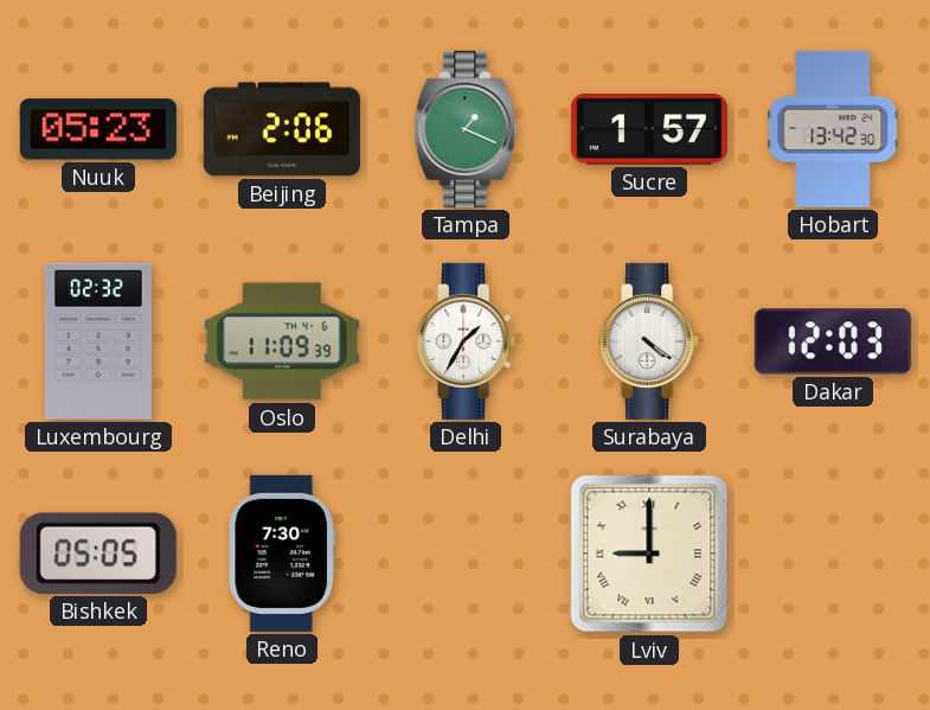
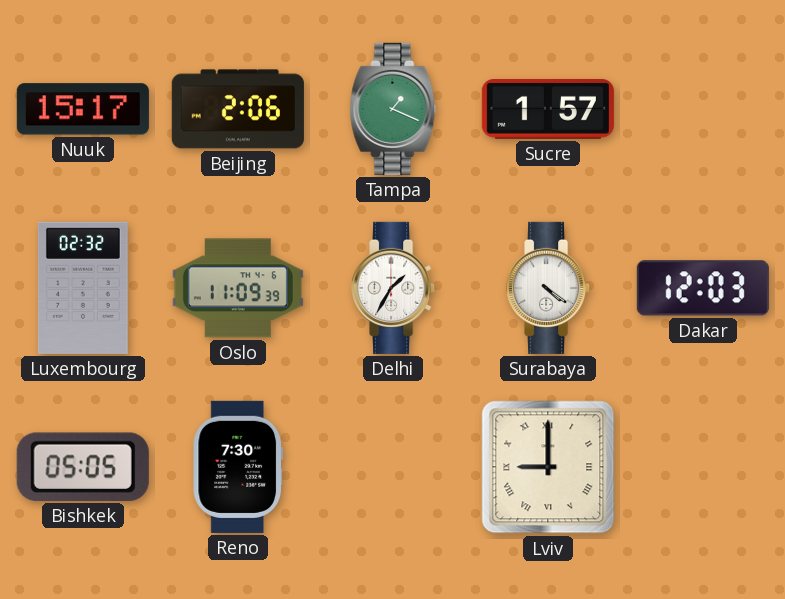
Nuuk: 05:23 -> 15:17
Hobart: 13:42 -> none
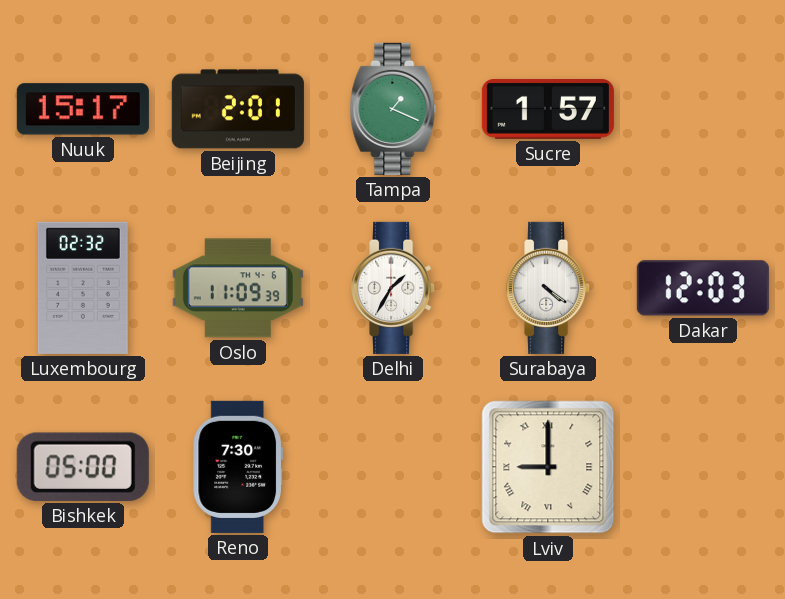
Beijing: 2:06 -> 2:01
Bishkek: 05:05 -> 05:00
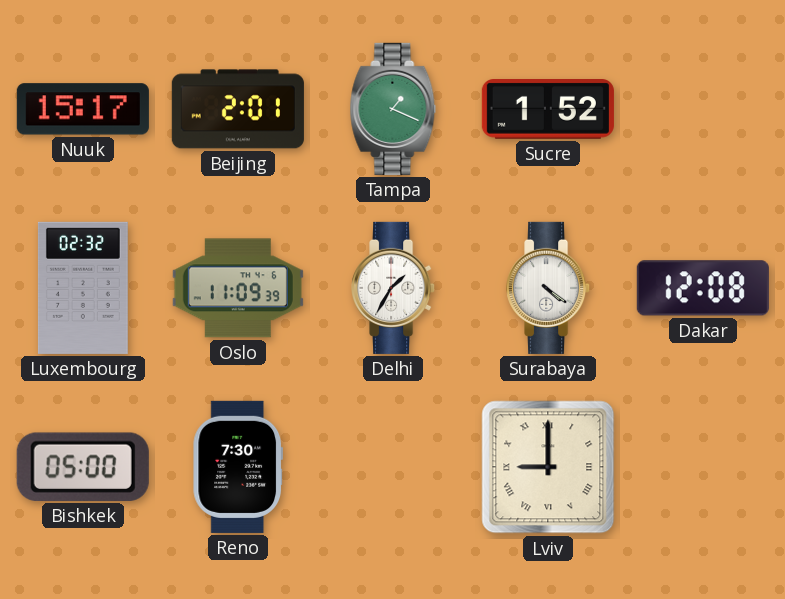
Sucre: 1:57 -> 1:52
Dakar: 12:03 -> 12:08
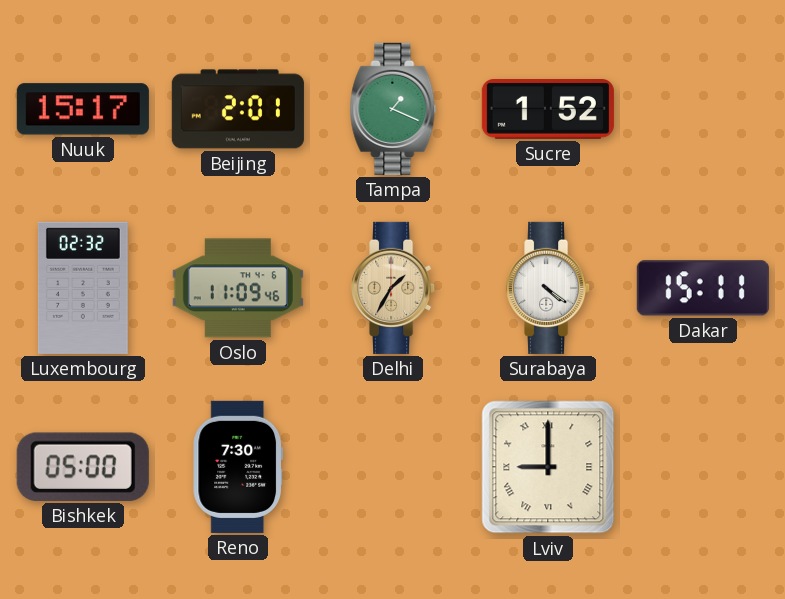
Oslo: 11:09:39 -> 11:09:46
Delhi dial: white -> champagne
Dakar: 12:08 -> 15:11
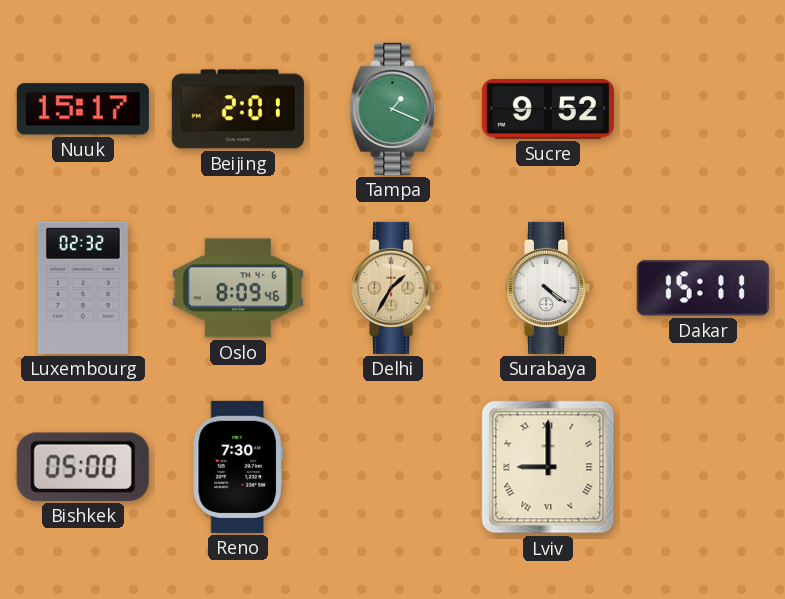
Sucre: 1:52 -> 9:52
Oslo: 11:09 -> 8:09
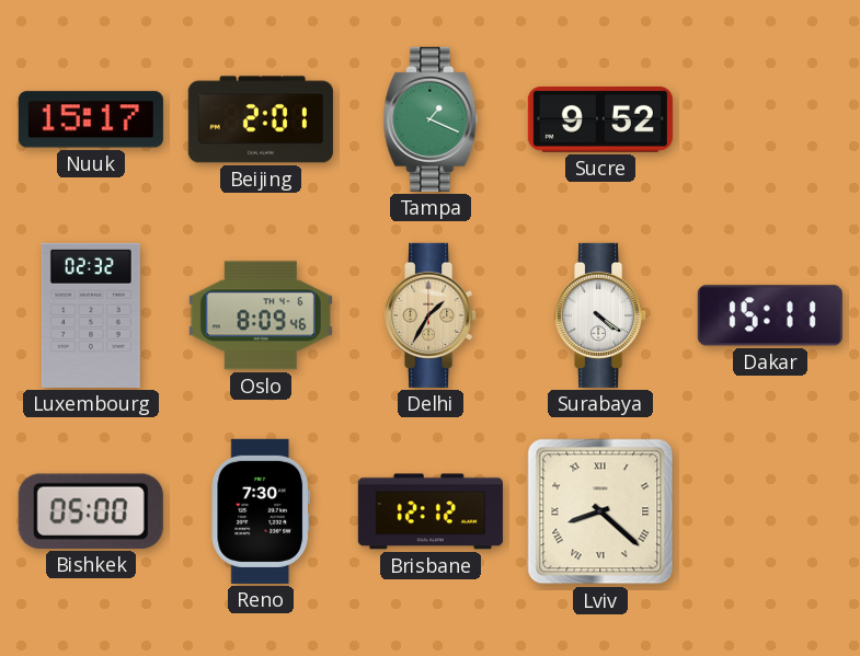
Brisbane: none -> 12:12
Lviv: 9:00 -> 8:22
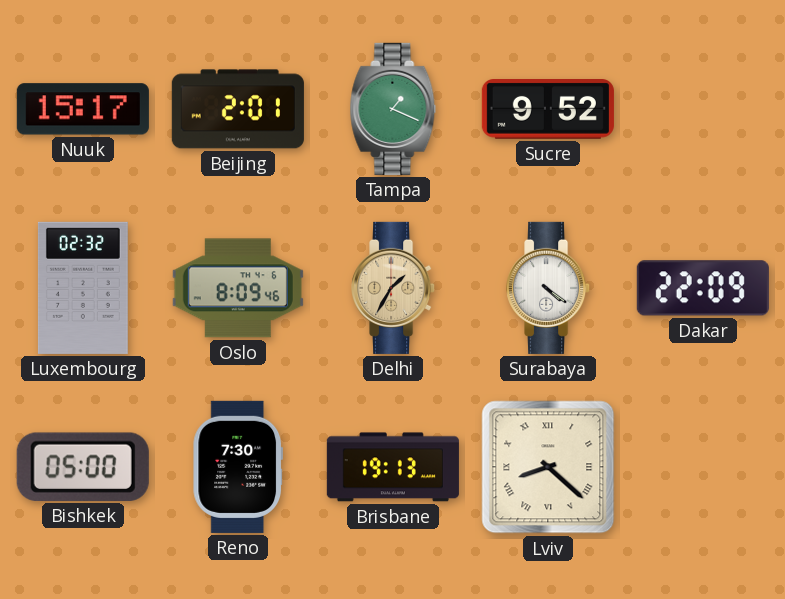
Dakar: 15:11 -> 22:09
Brisbane: 12:12 -> 19:13
